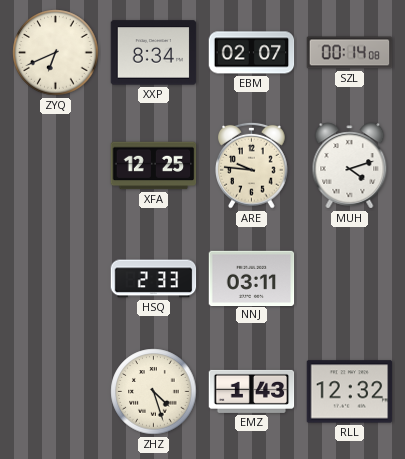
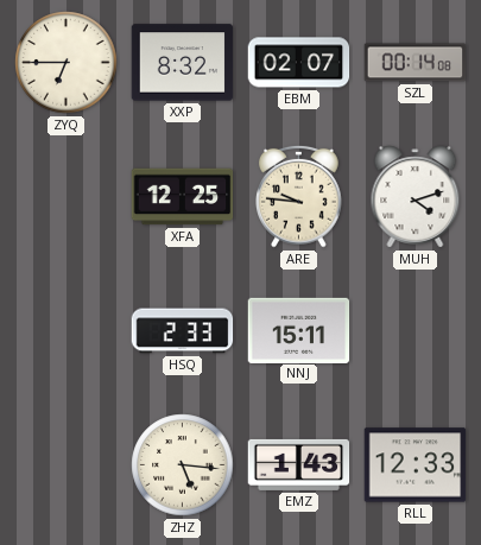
ZYQ: 6:41 -> 6:45
XXP: 8:34 -> 8:32
NNJ: 03:11 -> 15:11
ZHZ: 4:27 -> 5:16
RLL: 12:32 -> 12:33
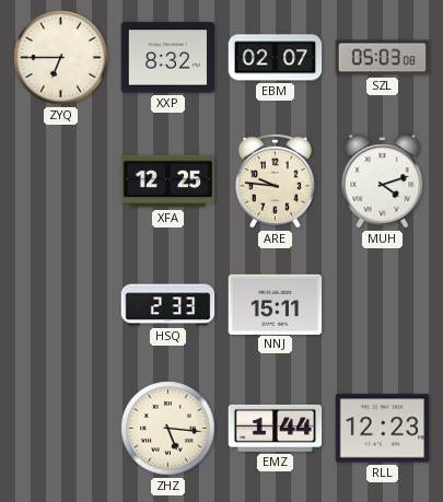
SZL: 00:14 -> 05:03
EMZ: 1:43 -> 1:44
RLL: 12:33 -> 12:23
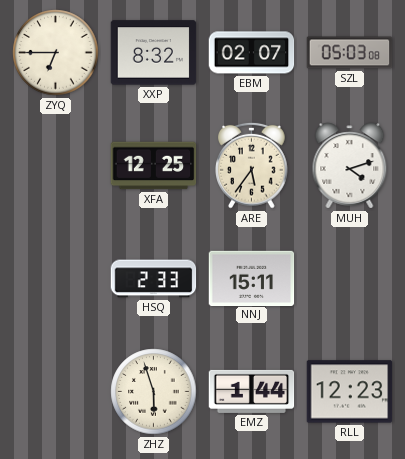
ARE: 9:46 -> 5:36
ZHZ: 5:16 -> 5:57
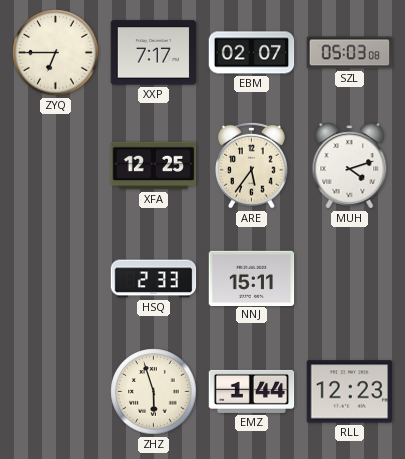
XXP: 8:32 -> 7:17
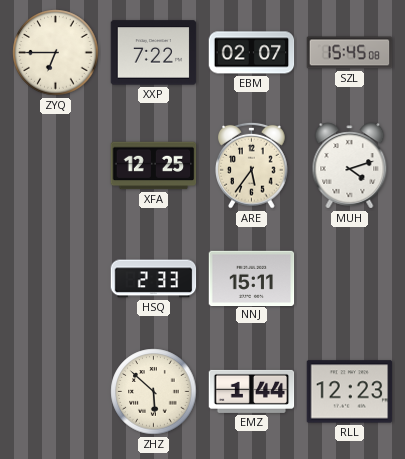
XXP: 7:17 -> 7:22
SZL: 05:03 -> 15:45
ZHZ: 5:57 -> 5:52
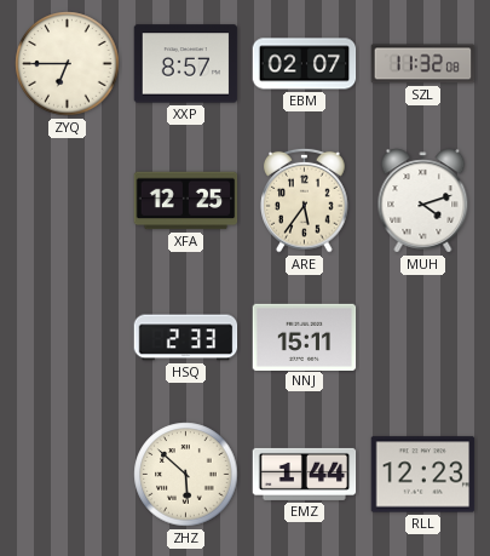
XXP: 7:22 -> 8:57
SZL: 15:45 -> 11:32
